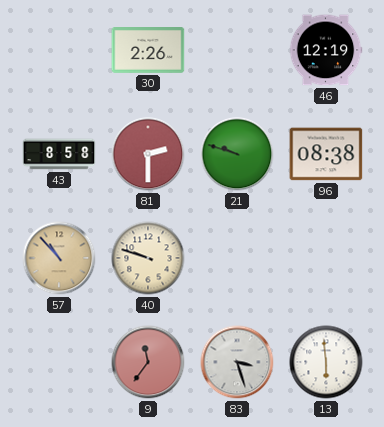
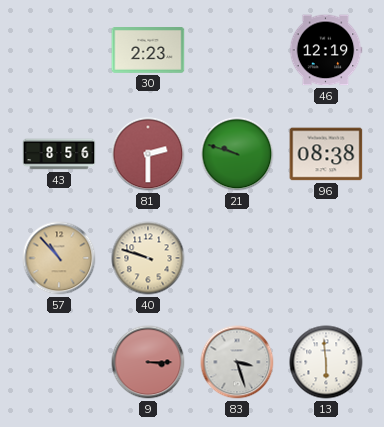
30: 2:26 -> 2:23
43: 8:58 -> 8:56
9: 11:36 -> 3:15
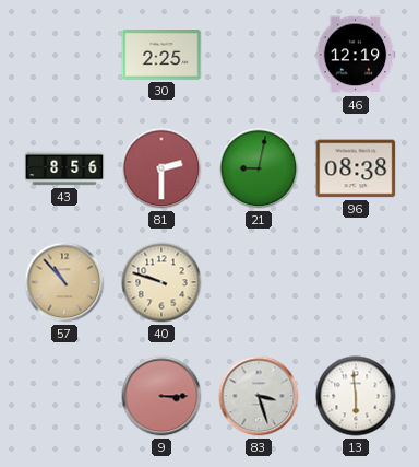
30: 2:23 -> 2:25
21: 9:48 -> 9:02
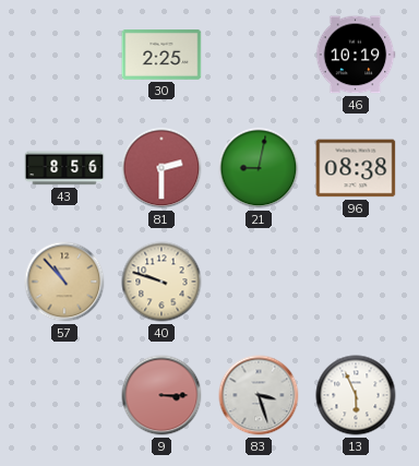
46: 12:19 -> 10:19
13: 5:59 -> 5:56
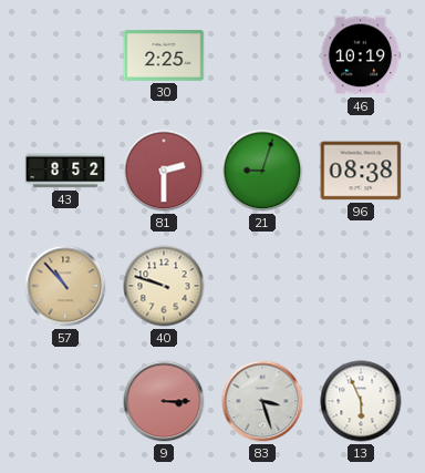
43: 8:56 -> 8:52
21: 9:02 -> 9:03
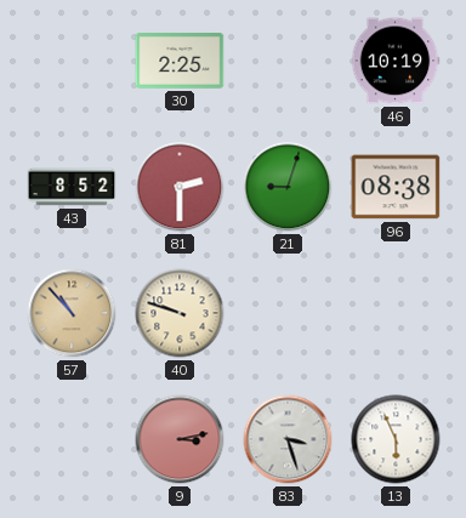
9: 3:15 -> 3:13
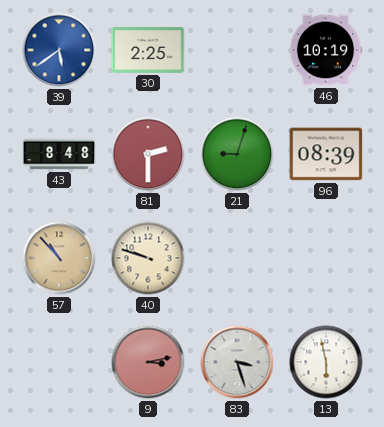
39: none -> 5:39
43: 8:52 -> 8:48
96: 08:38 -> 08:39
13: 5:56 -> 5:58
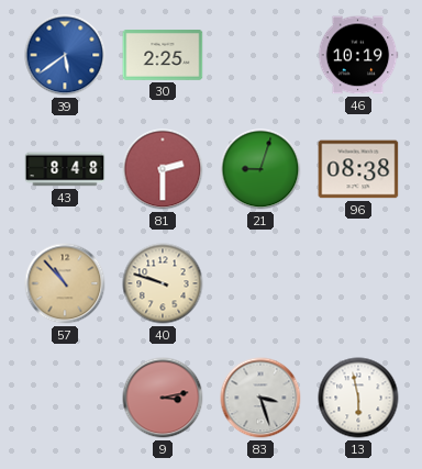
96: 08:39 -> 08:38
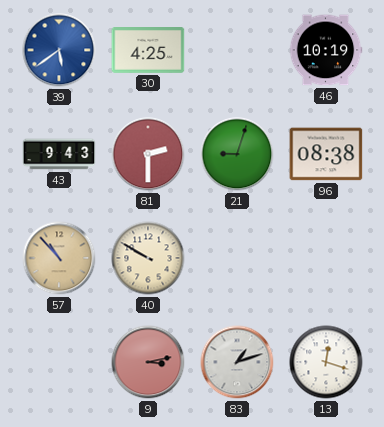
30: 2:25 -> 4:25
43: 8:48 -> 9:43
40: 9:48 -> 9:50
83: 3:27 -> 1:12
13: 5:58 -> 12:18
